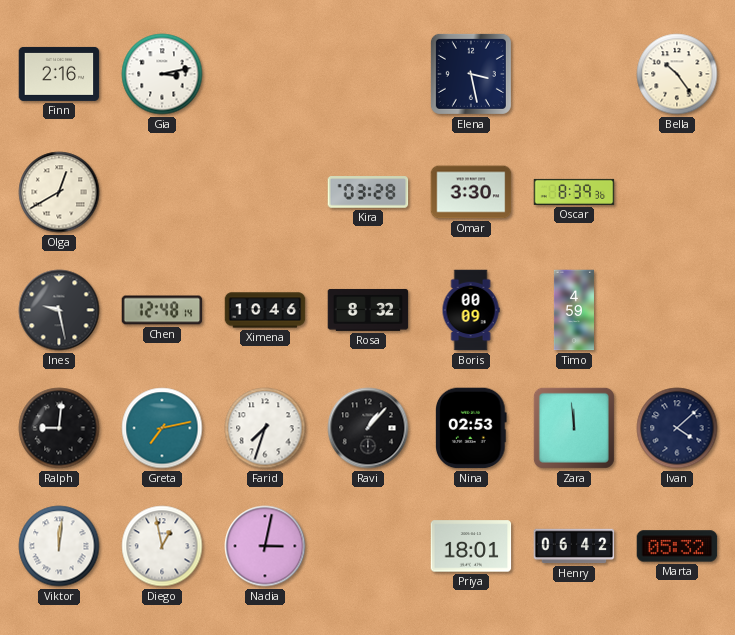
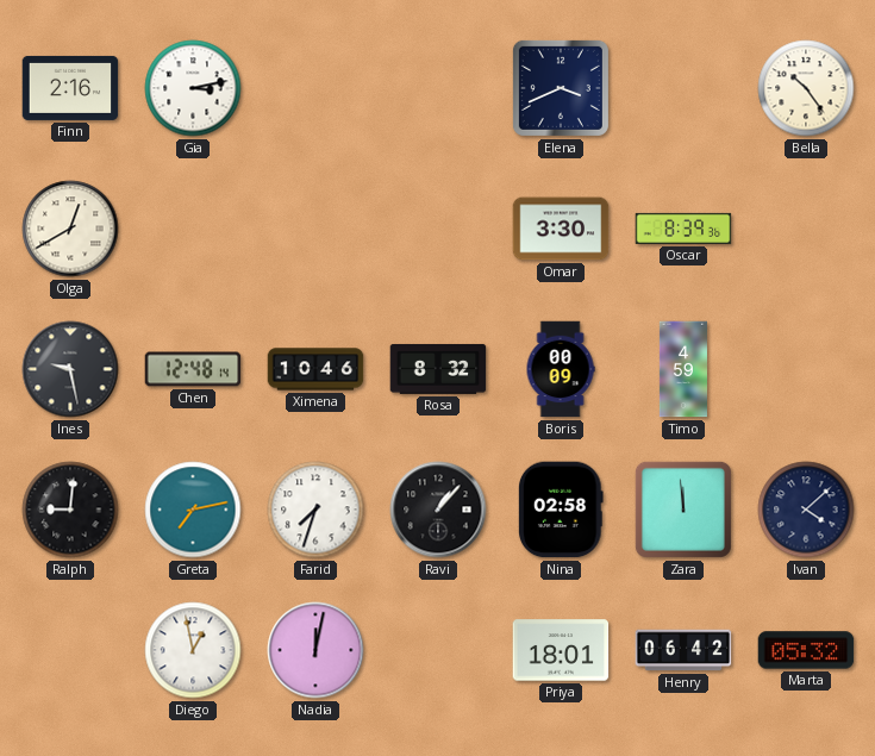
Elena: 3:28 -> 3:41
Kira: 03:28 -> none
Nina: 02:53 -> 02:58
Viktor: 12:01 -> none
Nadia: 3:02 -> 12:02
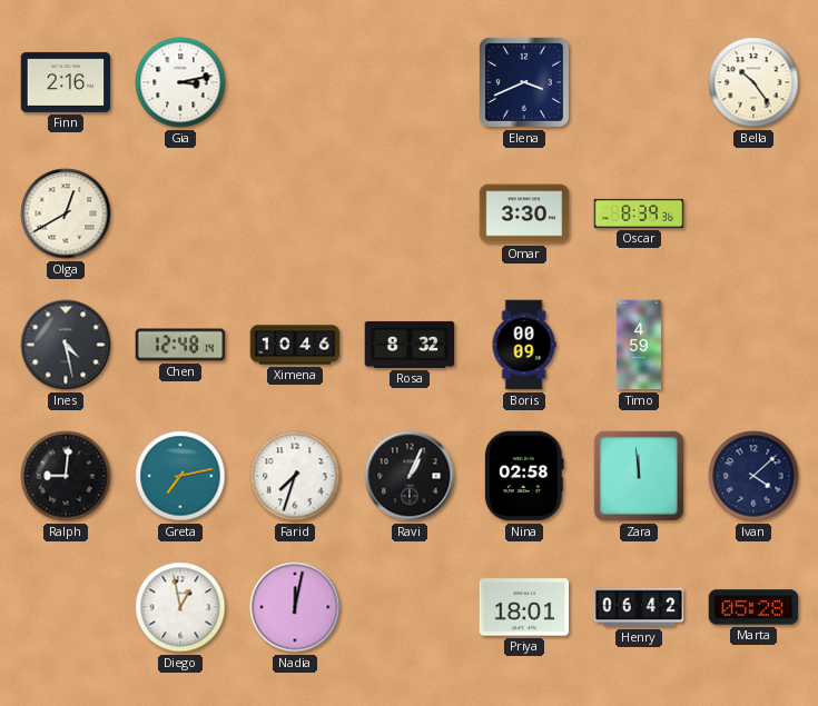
Ines: 9:28 -> 4:28
Ravi: 1:07 -> 1:04
Marta: 05:32 -> 05:28
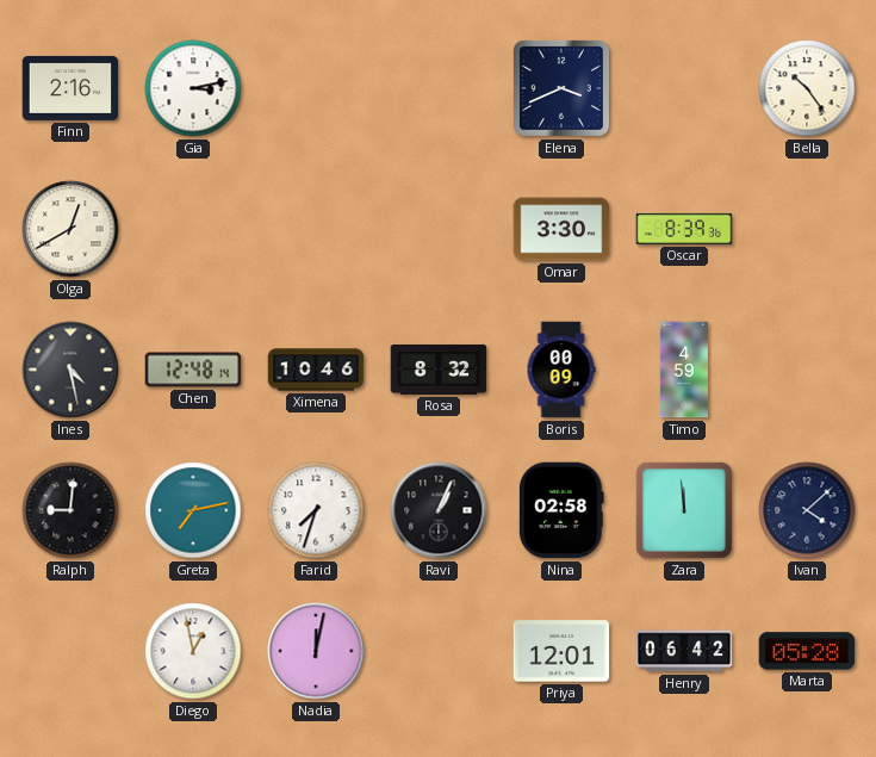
Priya: 18:01 -> 12:01
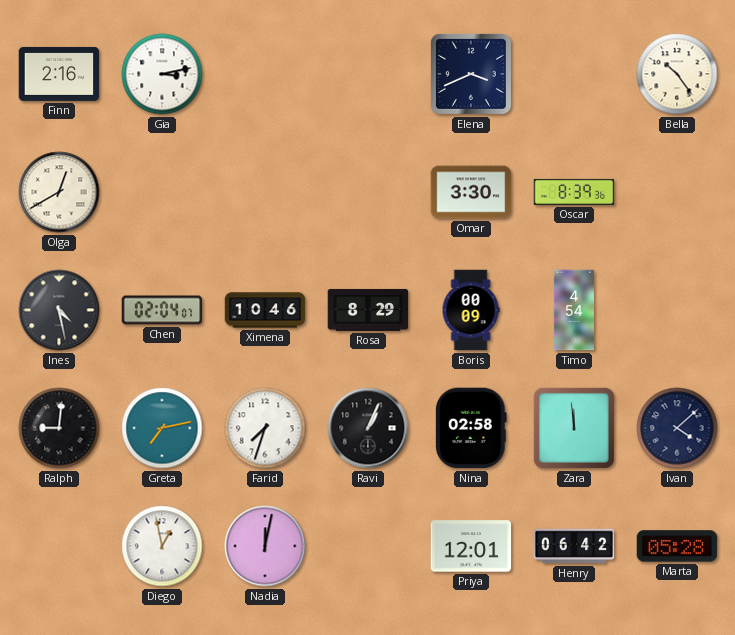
Chen: 12:48 -> 02:04
Rosa: 8:32 -> 8:29
Timo: 4:59 -> 4:54
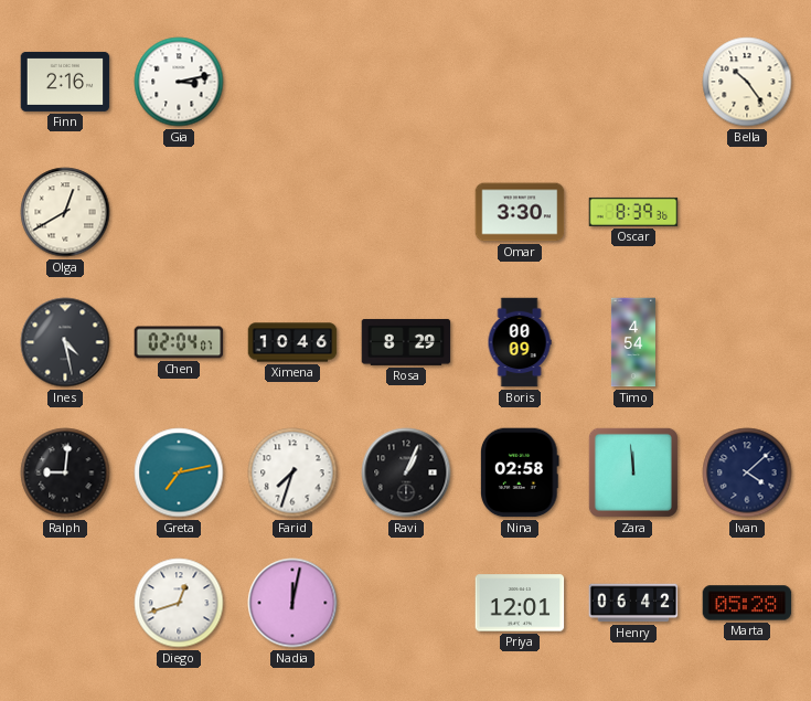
Elena: 3:41 -> none
Diego: 12:58 -> 12:42
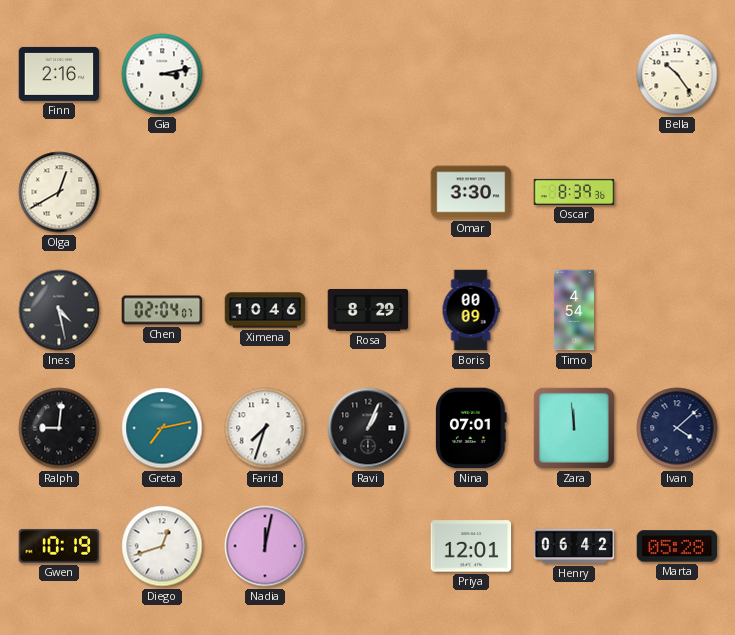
Nina: 02:58 -> 07:01
Gwen: none -> 10:19
